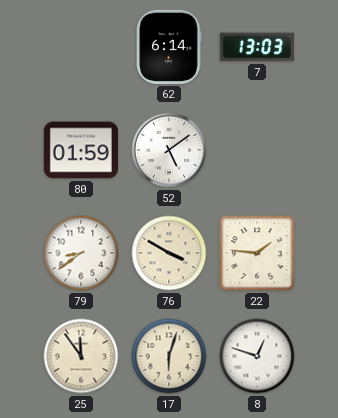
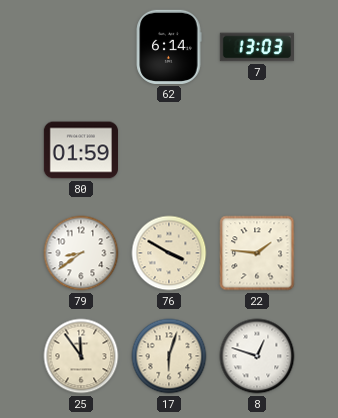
52: 5:09 -> none
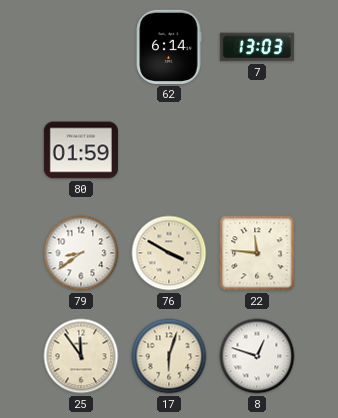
22: 1:46 -> 11:46
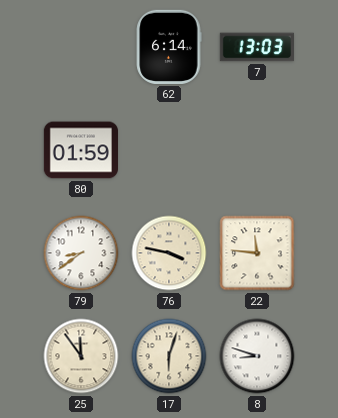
76: 3:50 -> 3:47
8: 12:48 -> 8:48
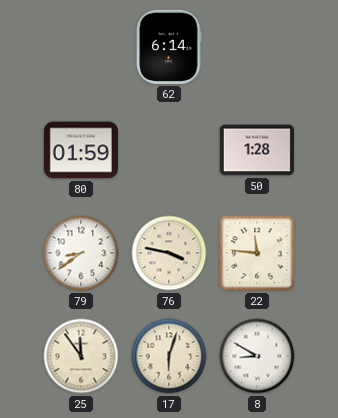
7: 13:03 -> none
50: none -> 1:28
8: 8:48 -> 8:50
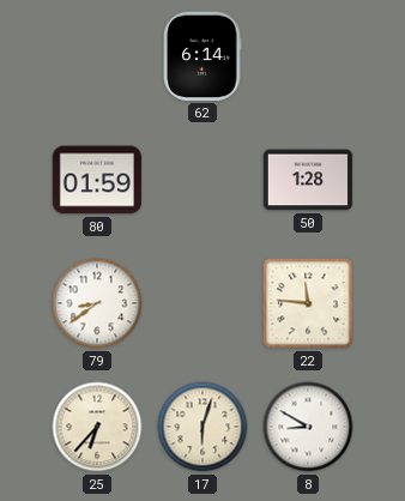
76: 3:47 -> none
25: 11:54 -> 6:37
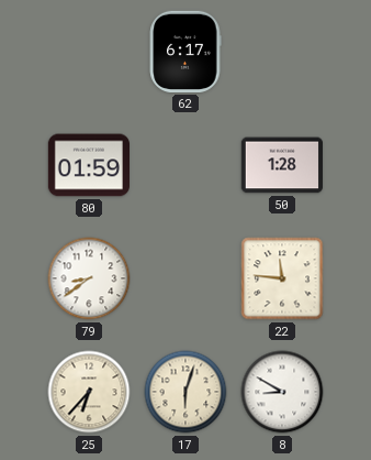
62: 6:14 -> 6:17
